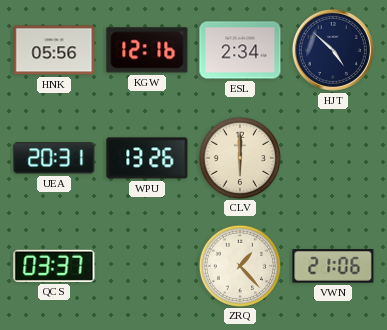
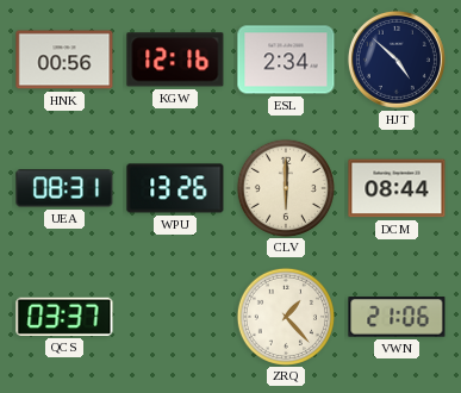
HNK: 05:56 -> 00:56
UEA: 20:31 -> 08:31
DCM: none -> 08:44
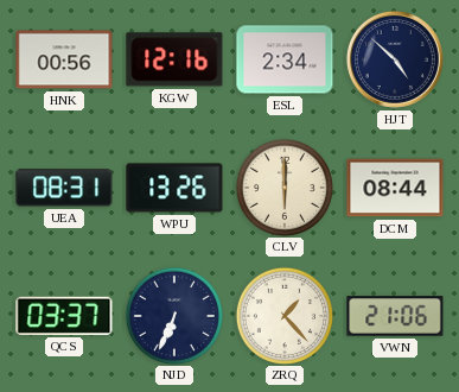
NJD: none -> 6:34
